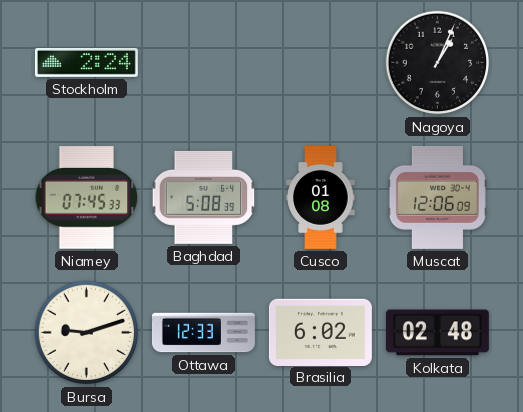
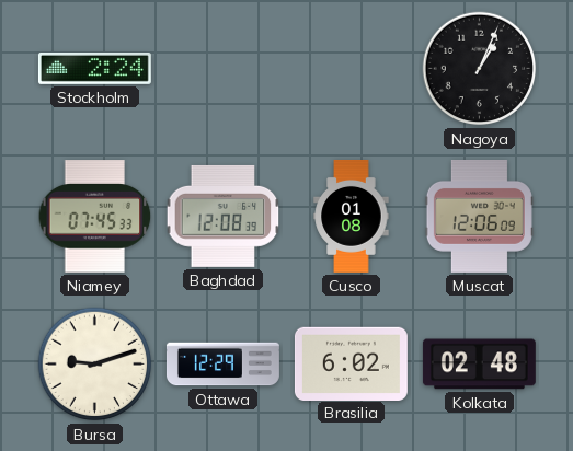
Baghdad: 5:08 -> 12:08
Ottawa: 12:33 -> 12:29
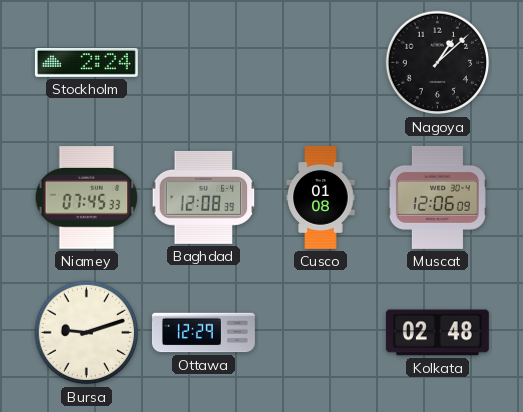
Nagoya: 1:04 -> 1:08
Brasilia: 6:02 -> none
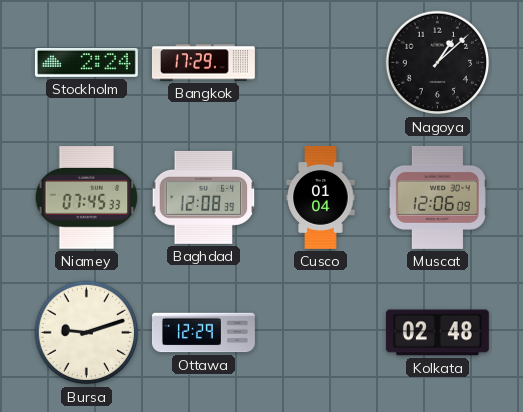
Bangkok: none -> 17:29
Cusco: 01:08 -> 01:04
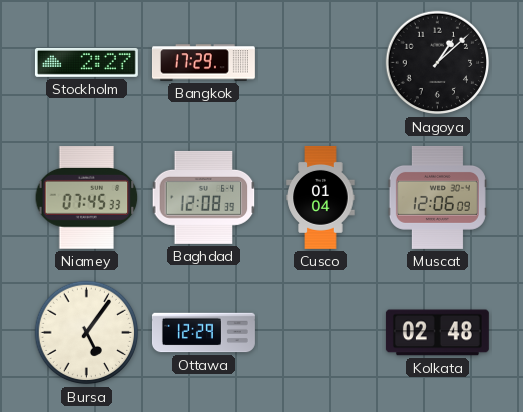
Stockholm: 2:24 -> 2:27
Bursa: 9:12 -> 5:06
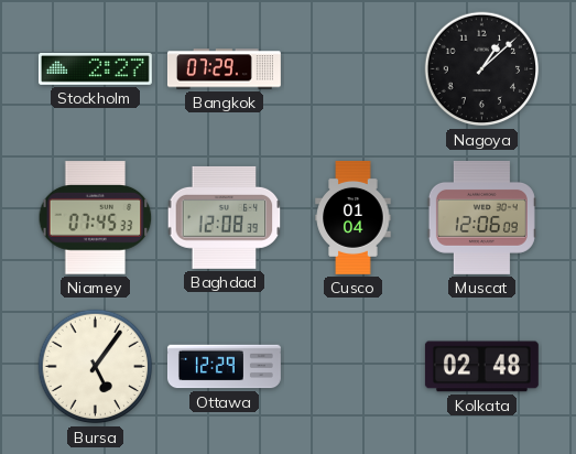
Bangkok: 17:29 -> 07:29
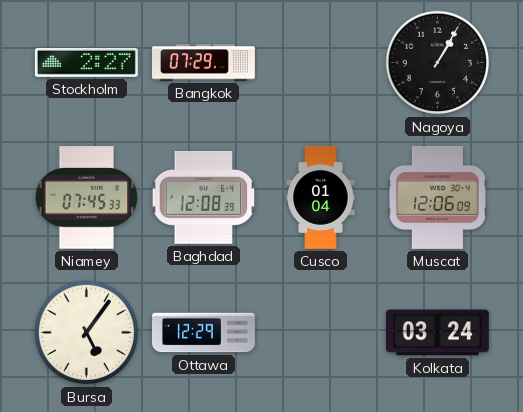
Nagoya: 1:08 -> 1:05
Kolkata: 02:48 -> 03:24
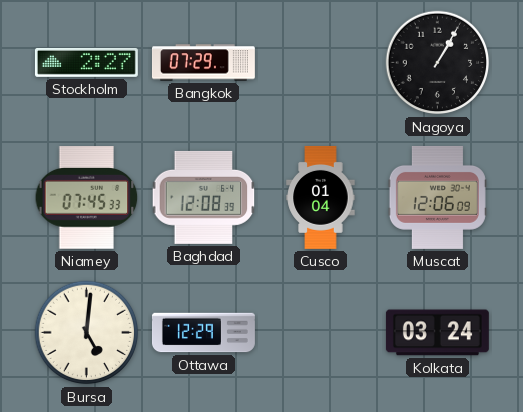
Bursa: 5:06 -> 5:01
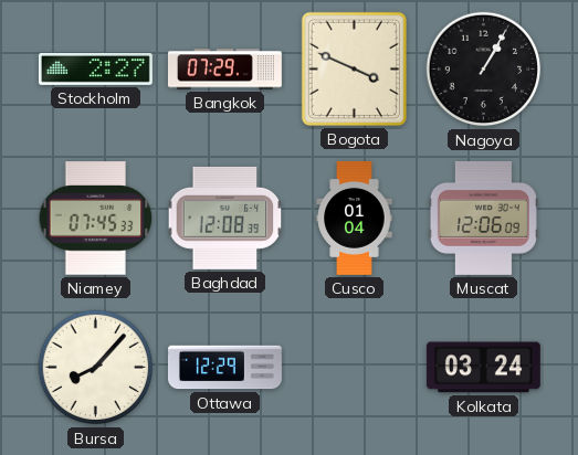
Bogota: none -> 3:49
Bursa: 5:01 -> 8:07
